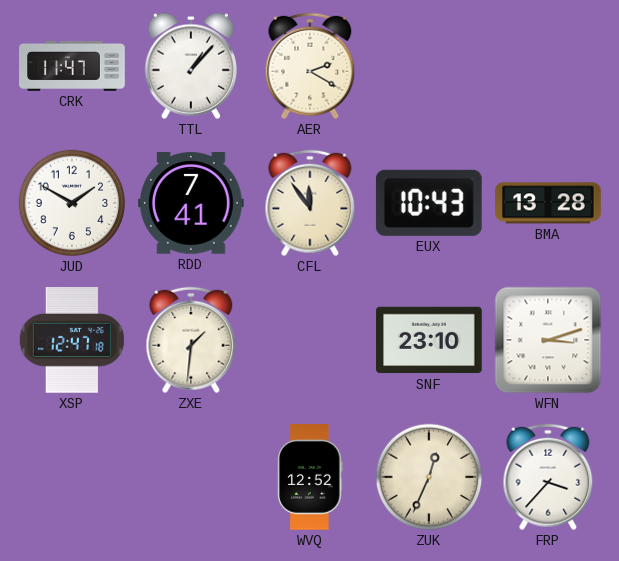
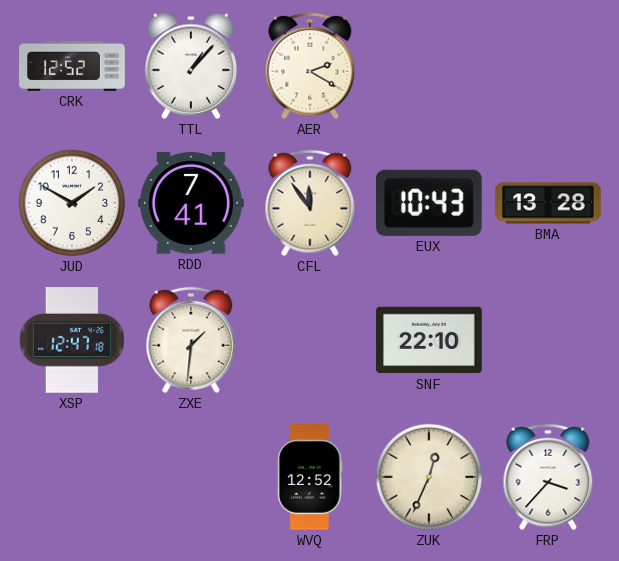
CRK: 11:47 -> 12:52
SNF: 23:10 -> 22:10
WFN: 3:12 -> none
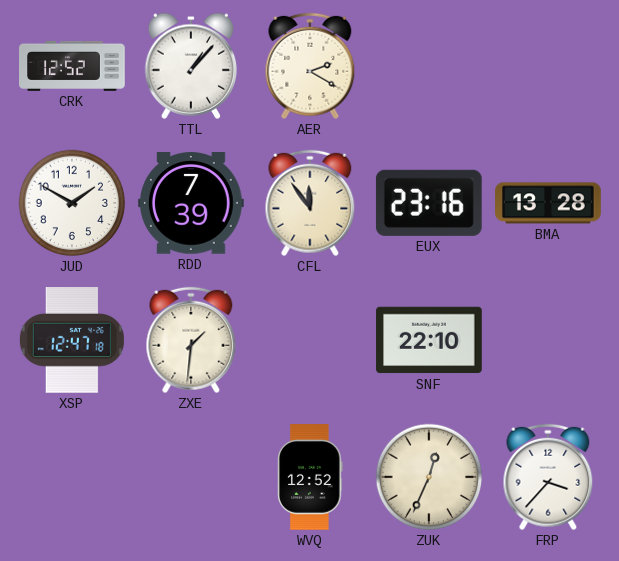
RDD: 7:41 -> 7:39
EUX: 10:43 -> 23:16
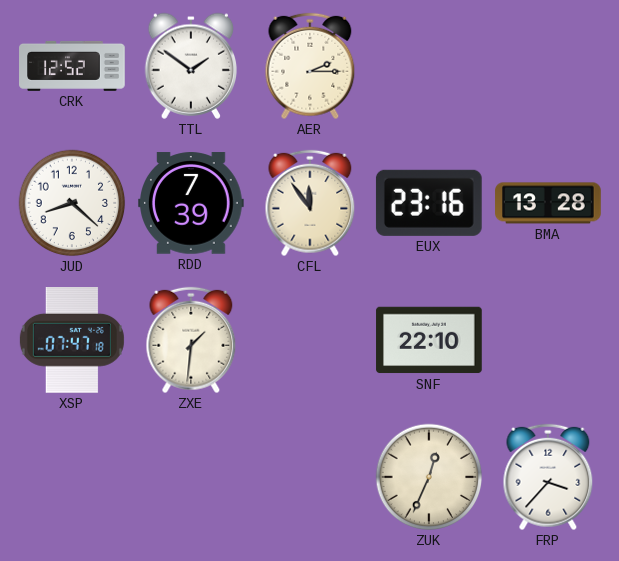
TTL: 1:07 -> 1:51
AER: 2:20 -> 2:15
JUD: 1:50 -> 8:22
XSP: 12:47 -> 07:47
WVQ: 12:52 -> none
